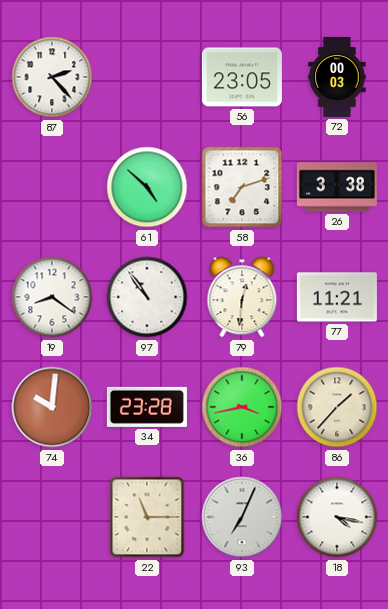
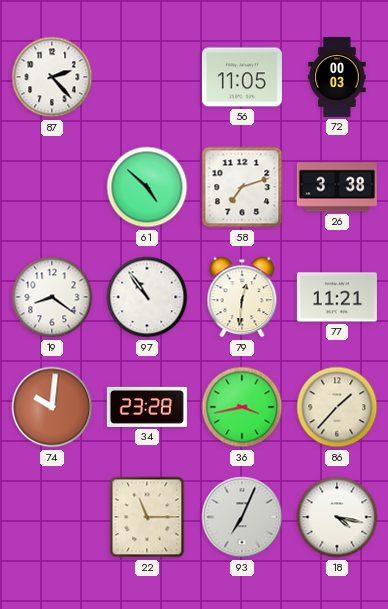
56: 23:05 -> 11:05
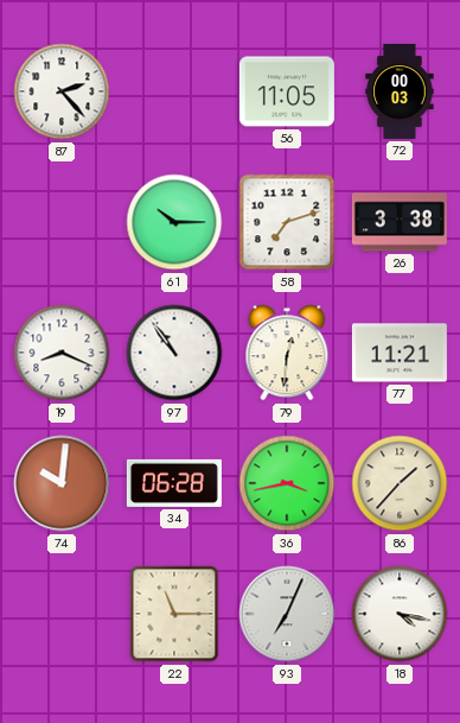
61: 4:52 -> 10:15
19: 8:21 -> 8:19
34: 23:28 -> 06:28
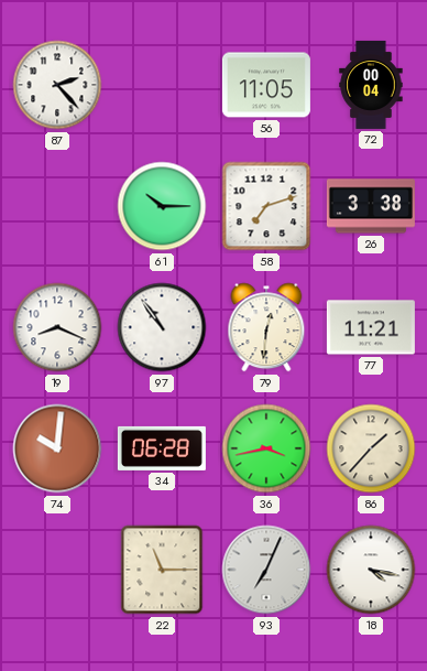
72: 00:03 -> 00:04
